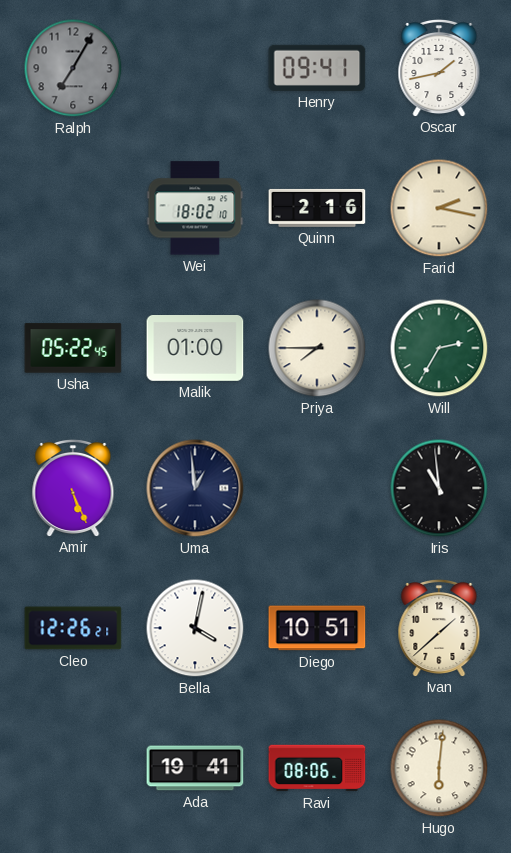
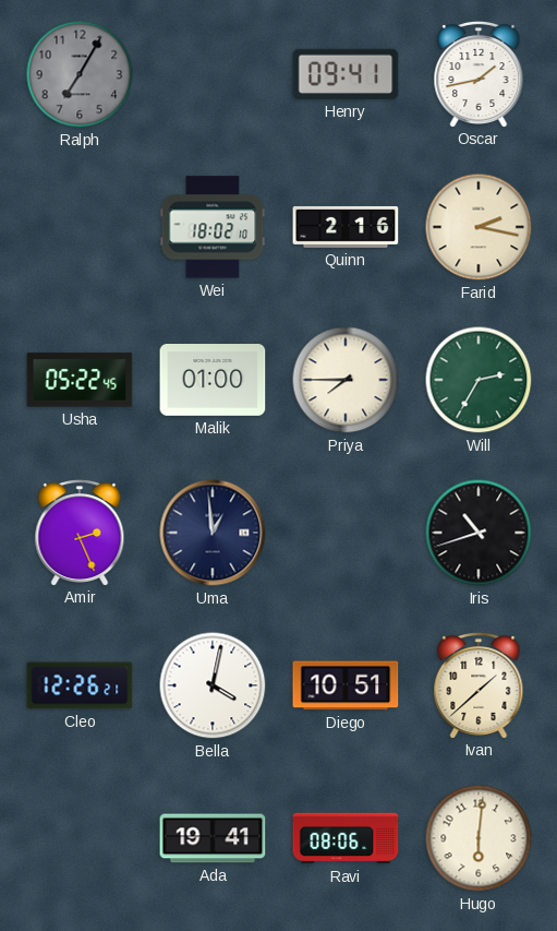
Amir: 5:26 -> 2:26
Iris: 10:59 -> 10:42
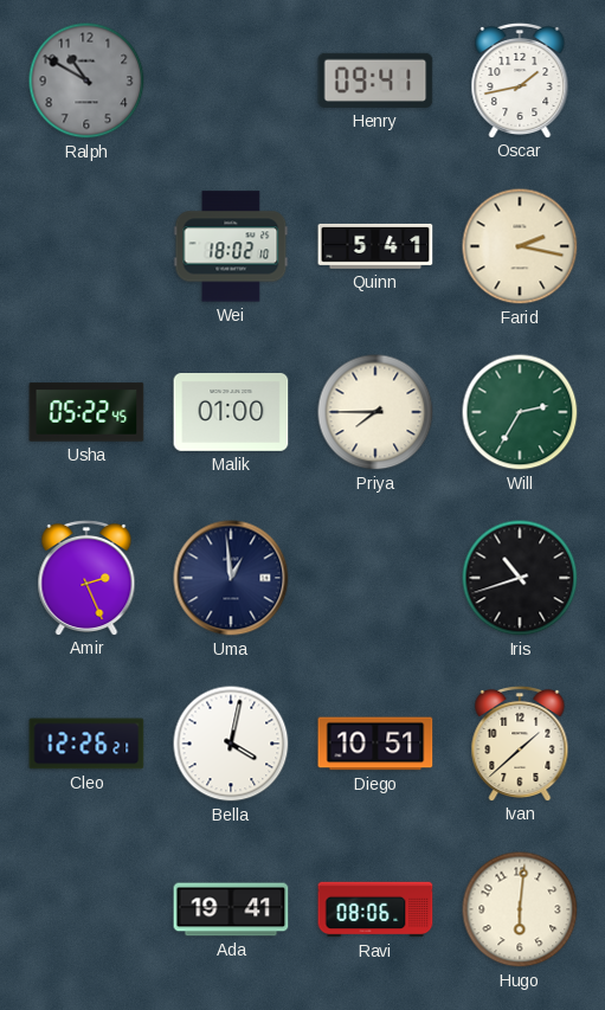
Ralph: 7:05 -> 10:50
Quinn: 2:16 -> 5:41
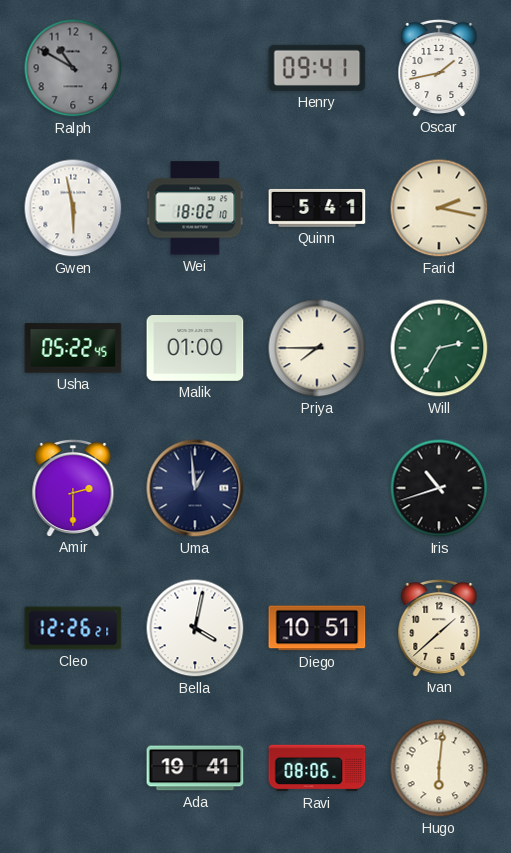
Gwen: none -> 5:58
Amir: 2:26 -> 2:30
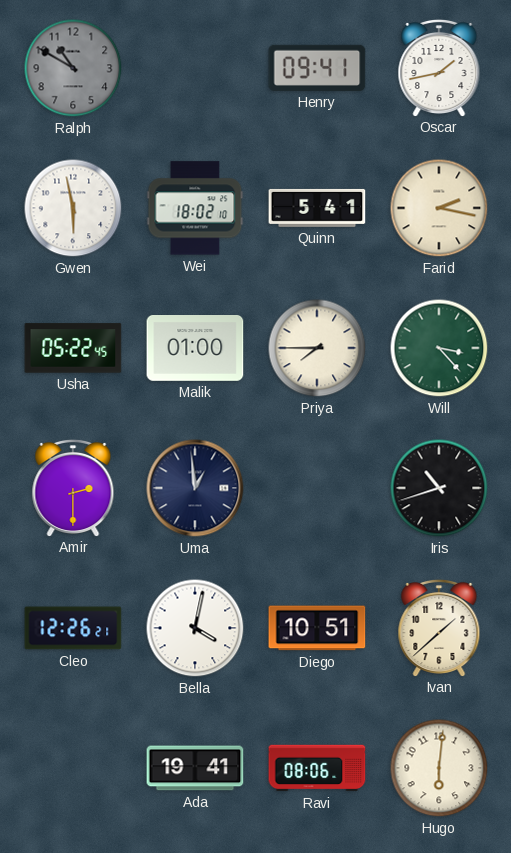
Will: 2:35 -> 3:23
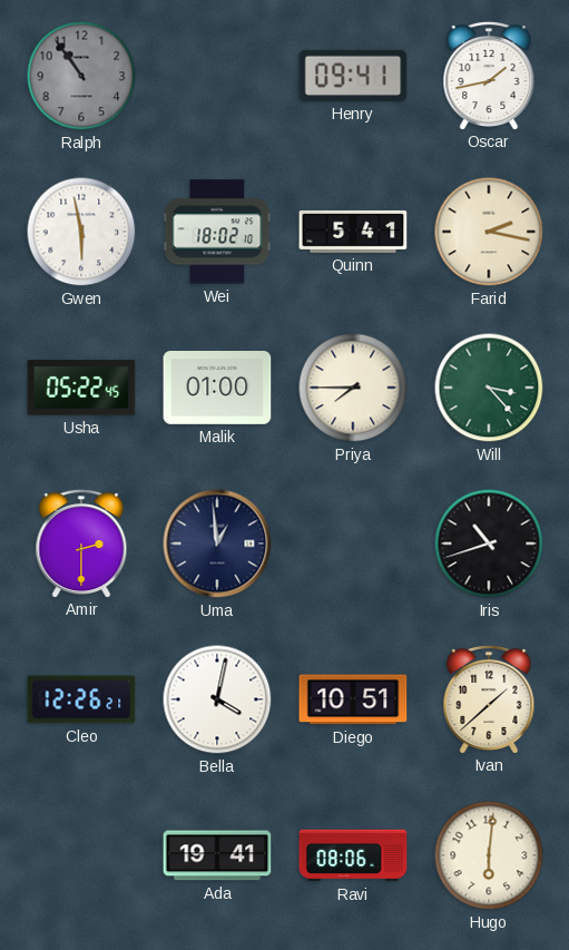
Ralph: 10:50 -> 10:54
